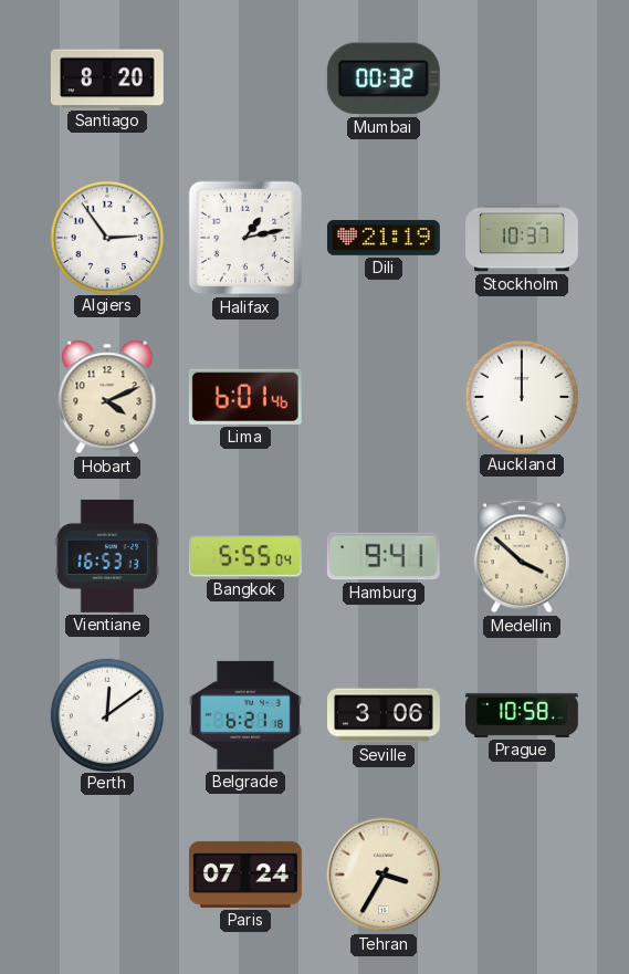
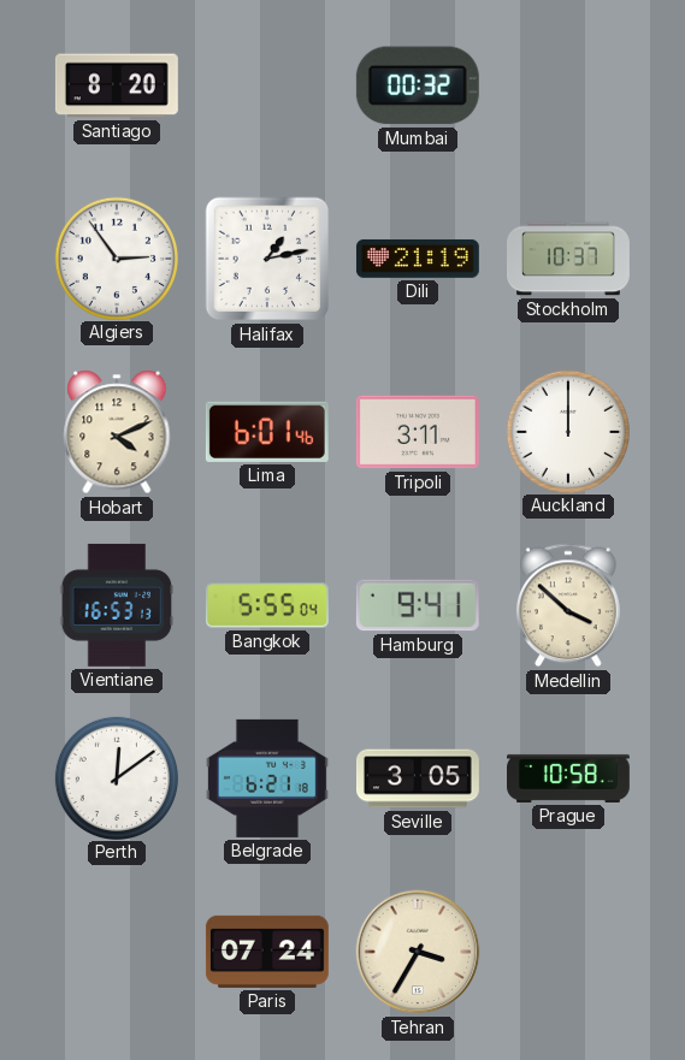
Tripoli: none -> 3:11
Seville: 3:06 -> 3:05
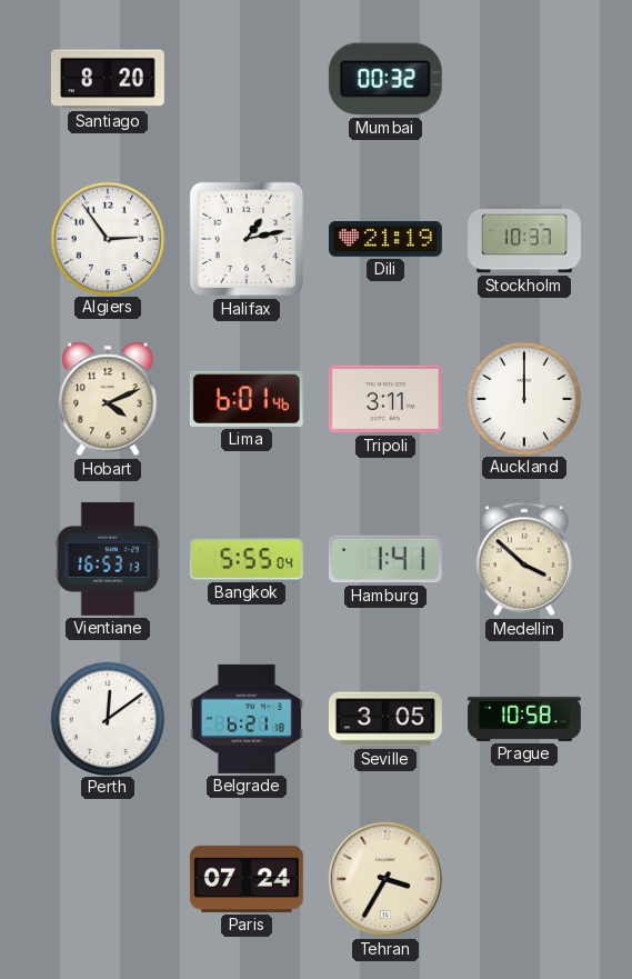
Hamburg: 9:41 -> 1:41
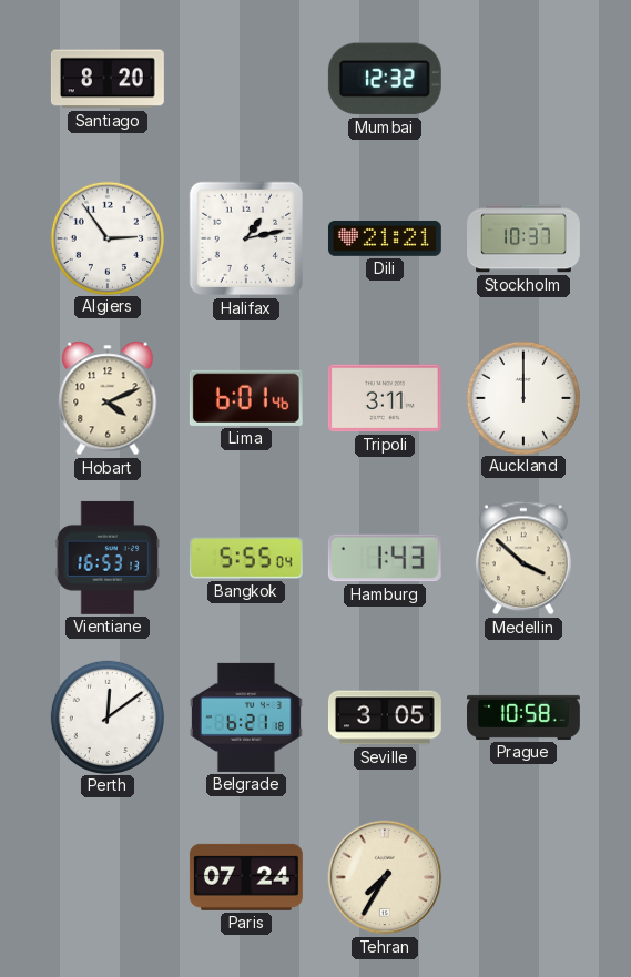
Mumbai: 00:32 -> 12:32
Dili: 21:19 -> 21:21
Hamburg: 1:41 -> 1:43
Tehran: 3:35 -> 7:35
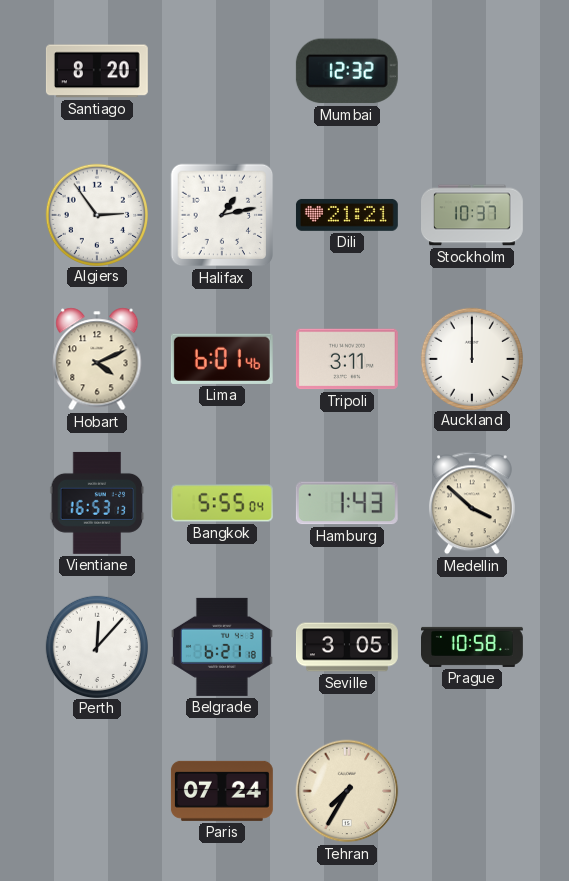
Perth: 12:09 -> 12:07
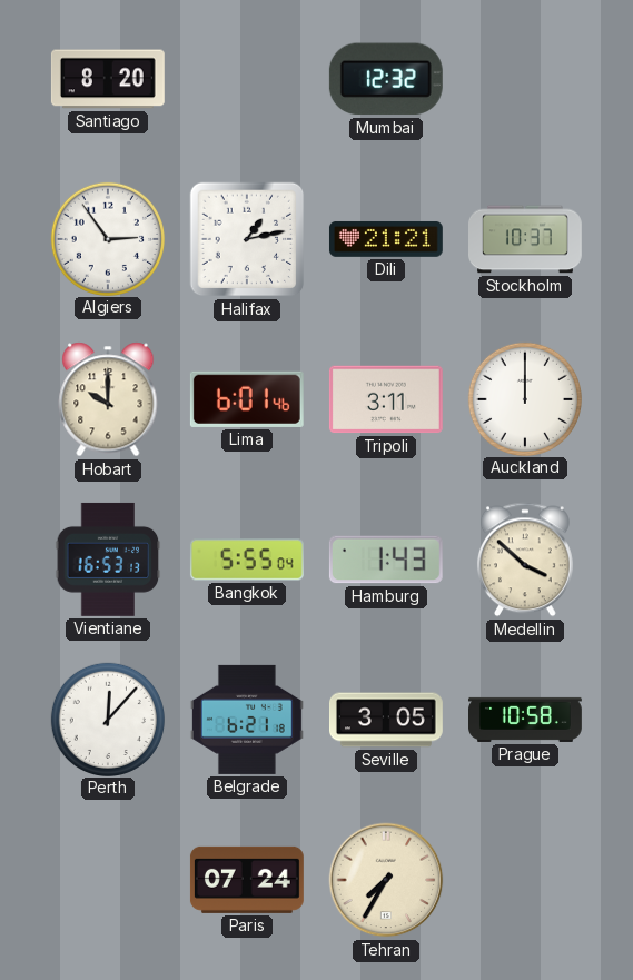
Hobart: 4:11 -> 10:00
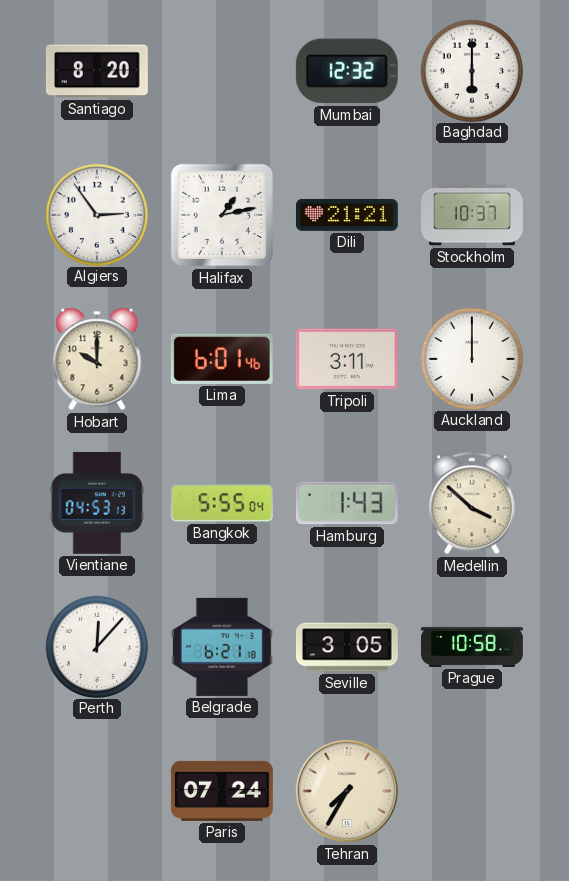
Baghdad: none -> 6:00
Vientiane: 16:53 -> 04:53
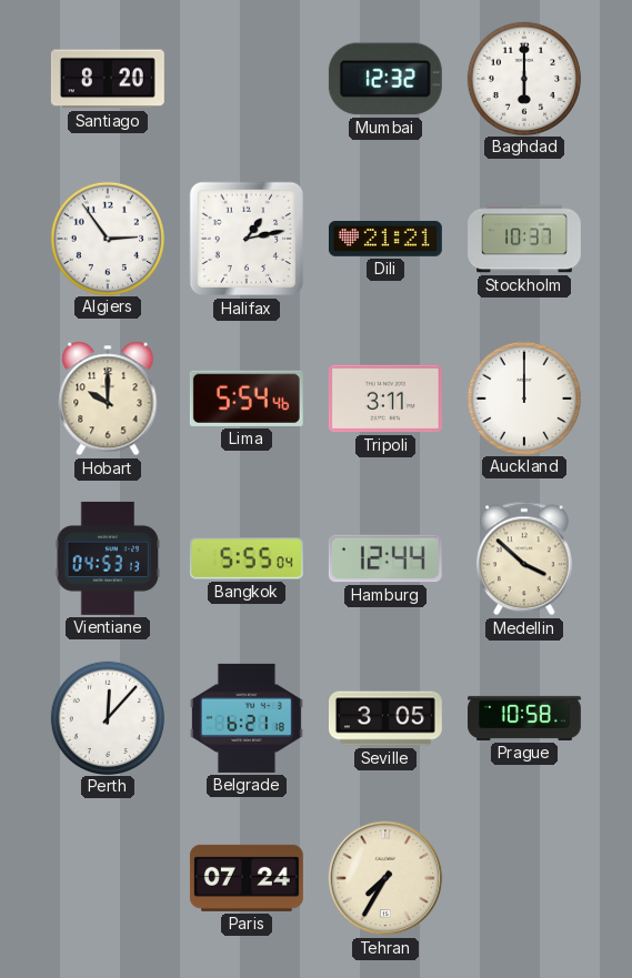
Lima: 6:01 -> 5:54
Hamburg: 1:43 -> 12:44
